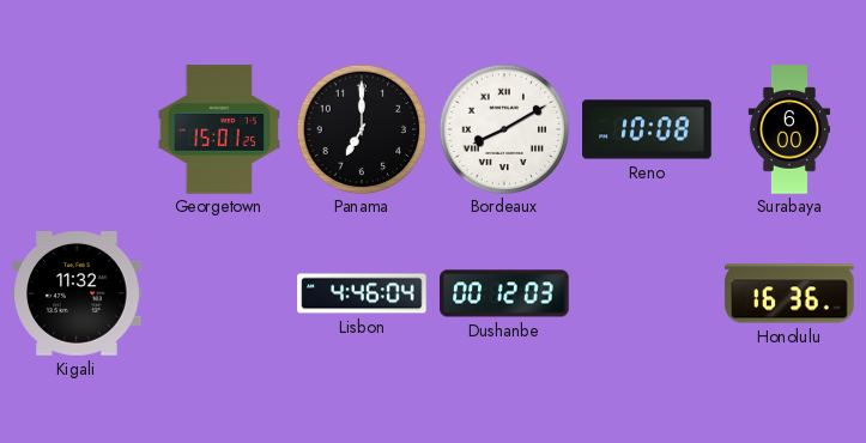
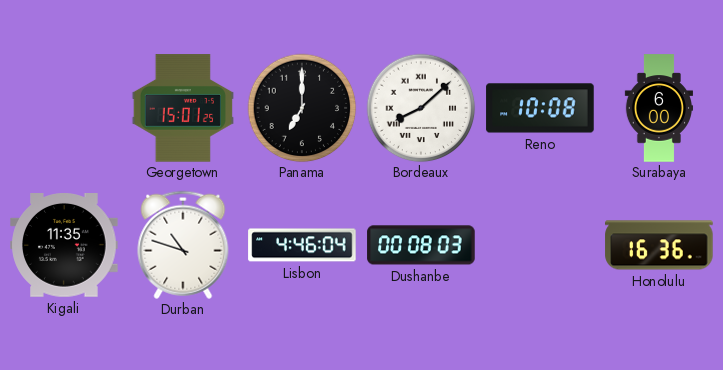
Bordeaux: 8:10 -> 8:08
Kigali: 11:32 -> 11:35
Durban: none -> 10:48
Dushanbe: 00:12 -> 00:08
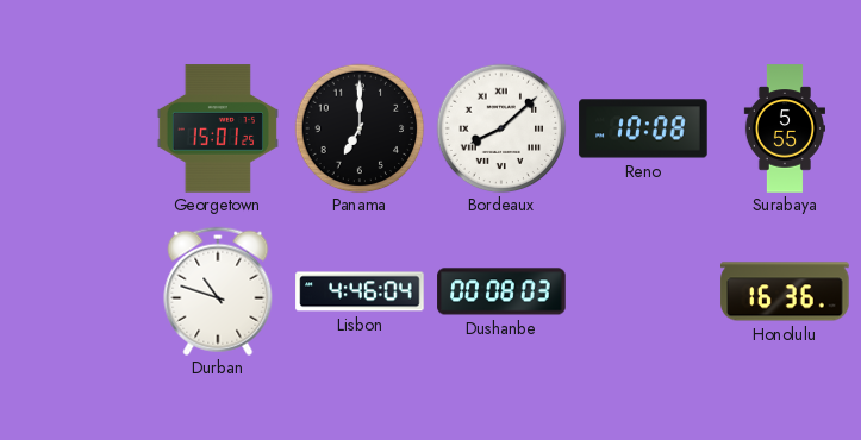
Surabaya: 6:00 -> 5:55
Kigali: 11:35 -> none
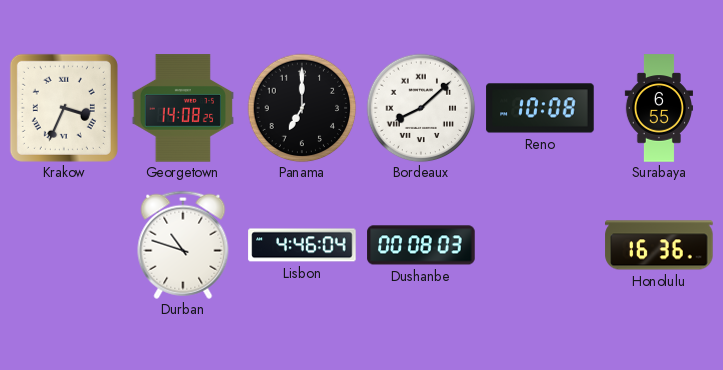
Krakow: none -> 3:34
Georgetown: 15:01 -> 14:08
Surabaya: 5:55 -> 6:55
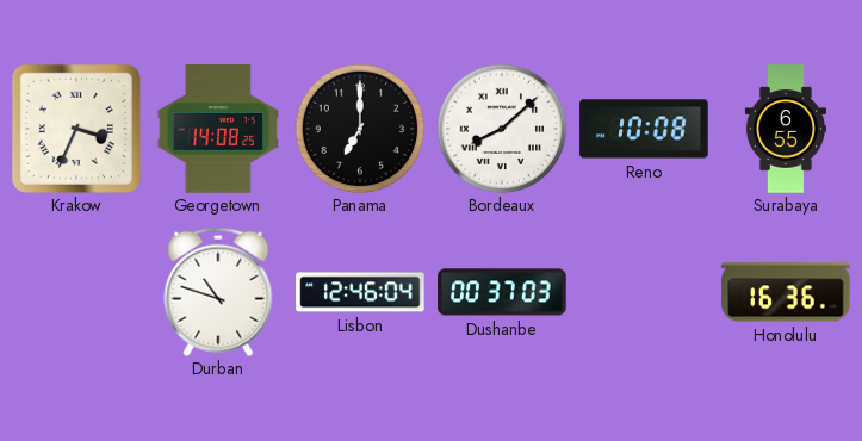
Lisbon: 4:46 -> 12:46
Dushanbe: 00:08 -> 00:37
